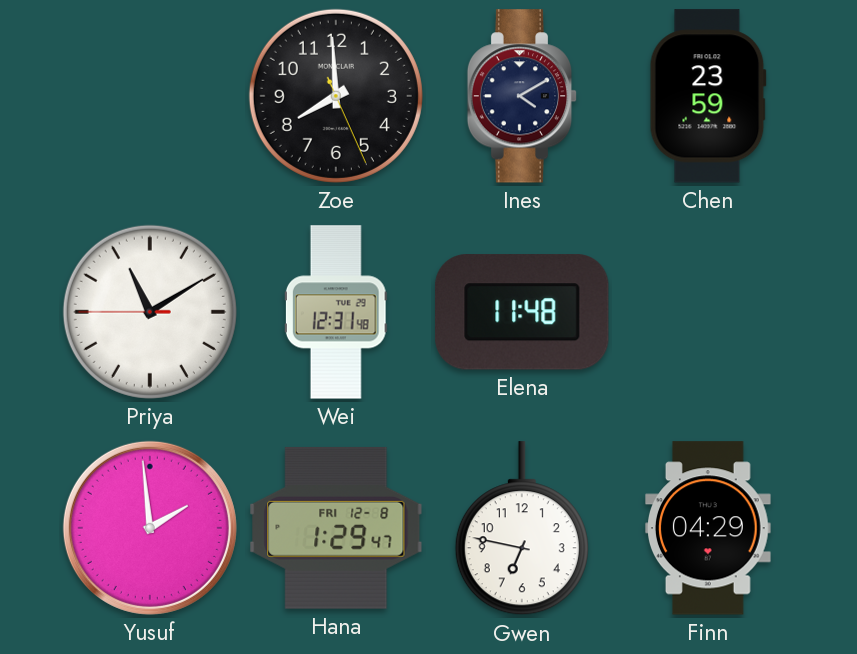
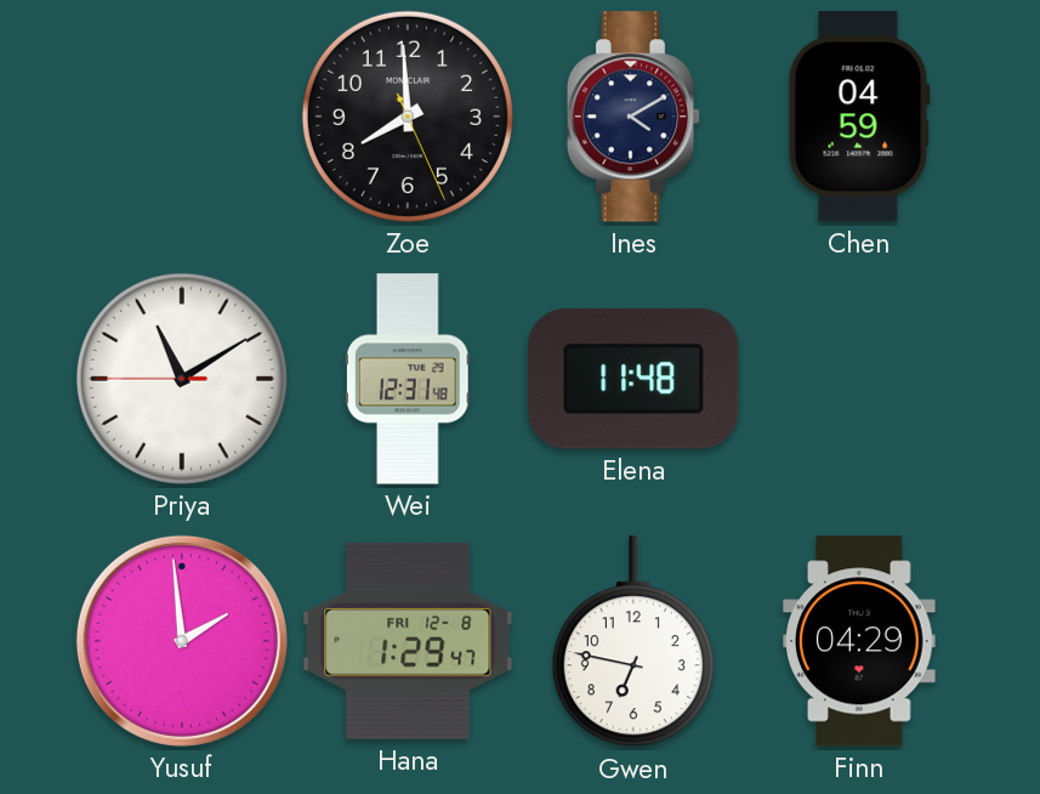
Chen: 23:59 -> 04:59
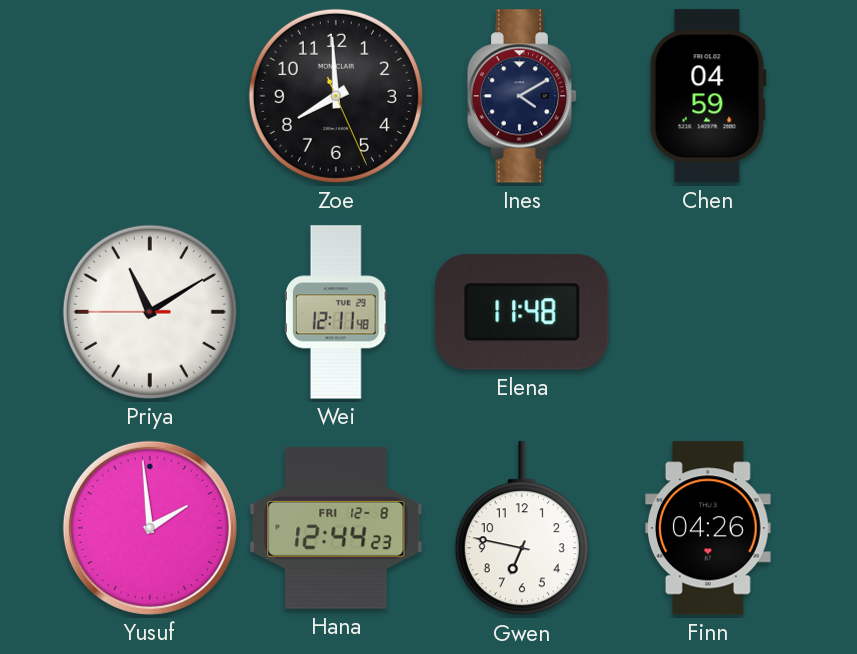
Wei: 12:31 -> 12:11
Hana: 1:29 -> 12:44
Finn: 04:29 -> 04:26
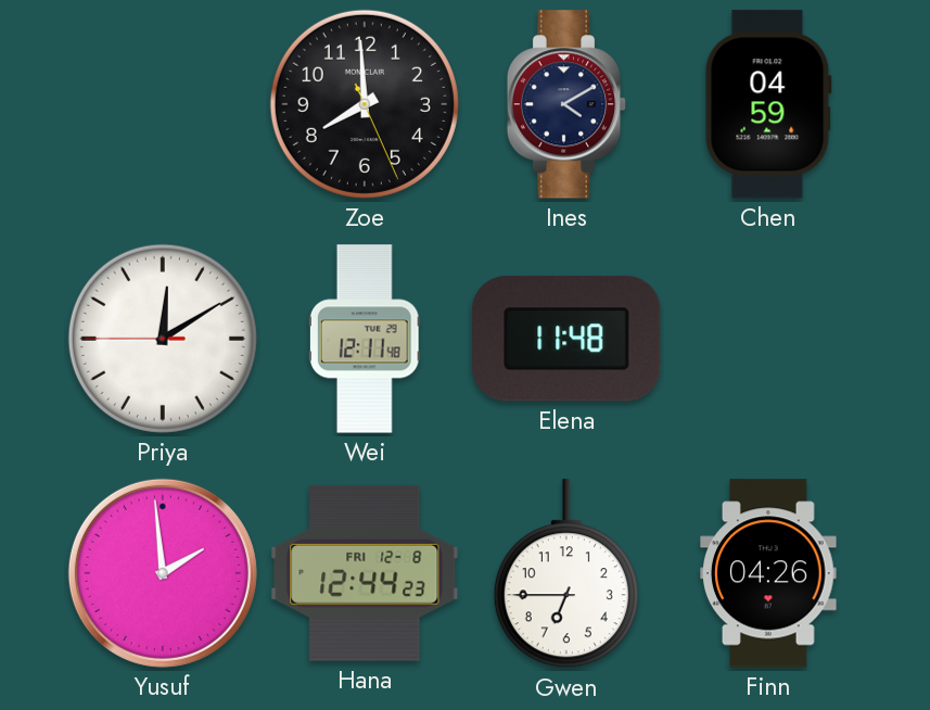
Priya: 11:09 -> 12:09
Gwen: 6:47 -> 6:45
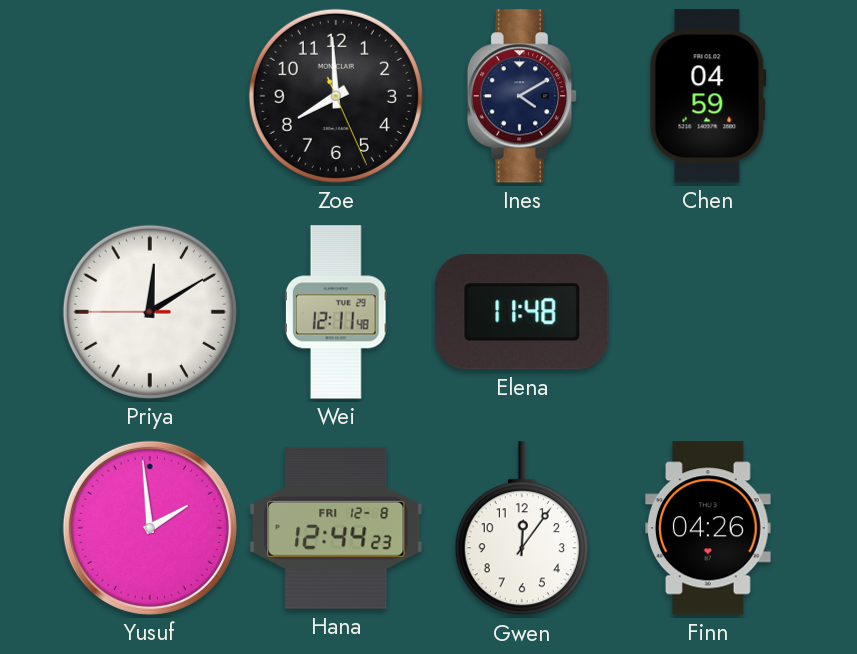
Gwen: 6:45 -> 12:06
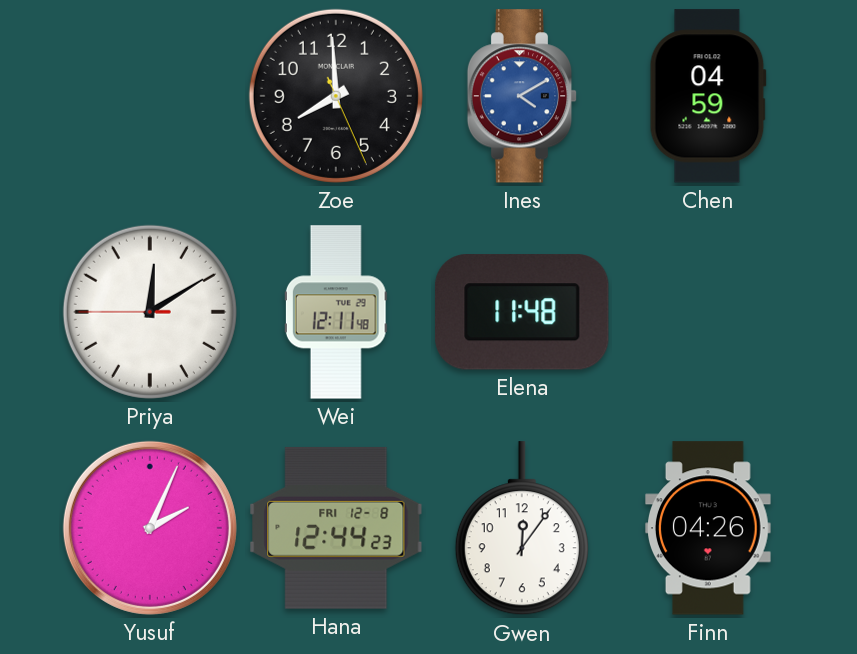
Ines dial: navy -> blue
Yusuf: 1:59 -> 2:04
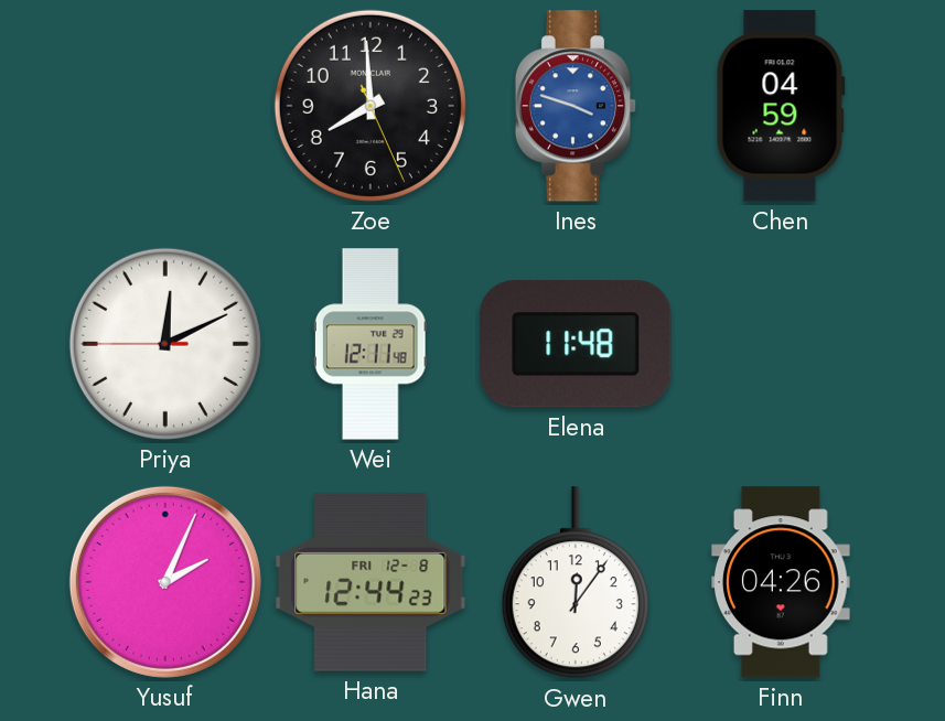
Ines: 4:10 -> 3:48
Priya: 12:09 -> 12:10
